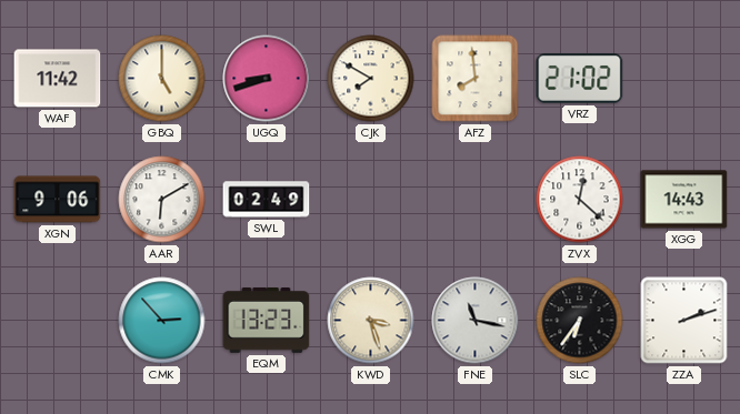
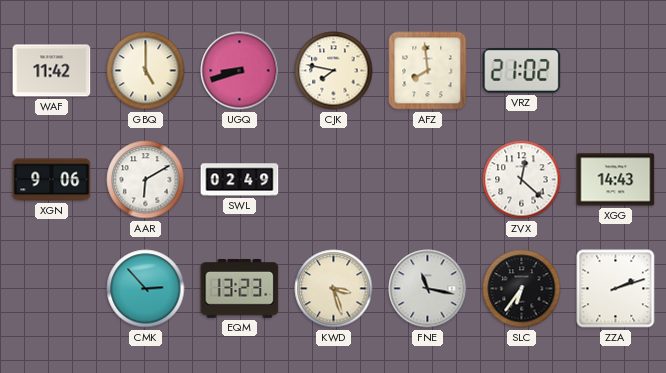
CJK: 7:50 -> 7:47
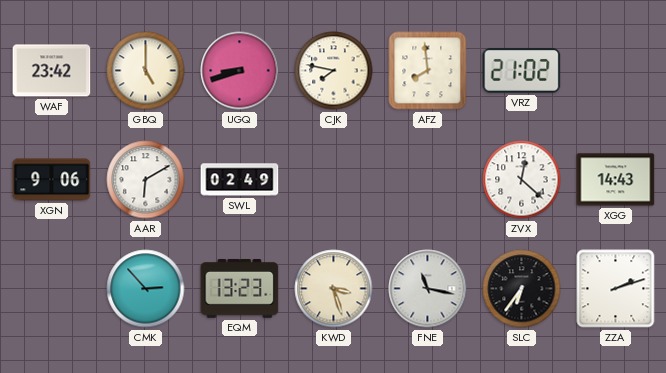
WAF: 11:42 -> 23:42
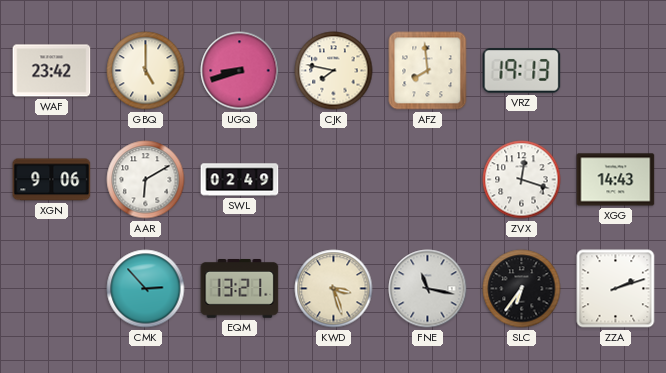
VRZ: 21:02 -> 19:13
ZVX: 12:22 -> 12:18
EQM: 13:23 -> 13:21
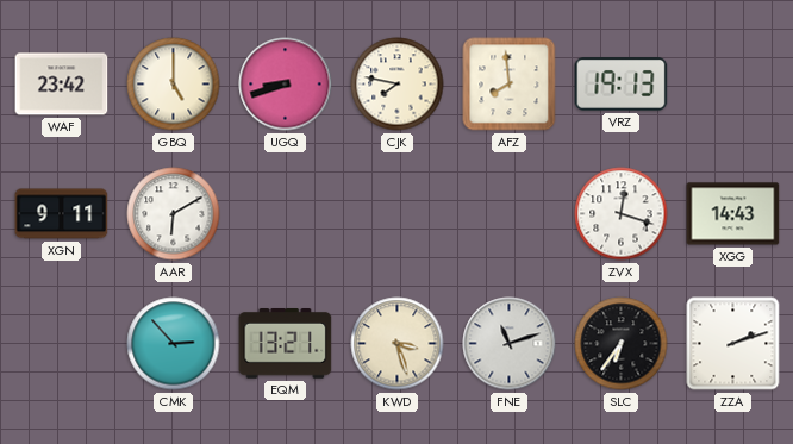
XGN: 9:06 -> 9:11
SWL: 02:49 -> none
FNE: 11:17 -> 11:12
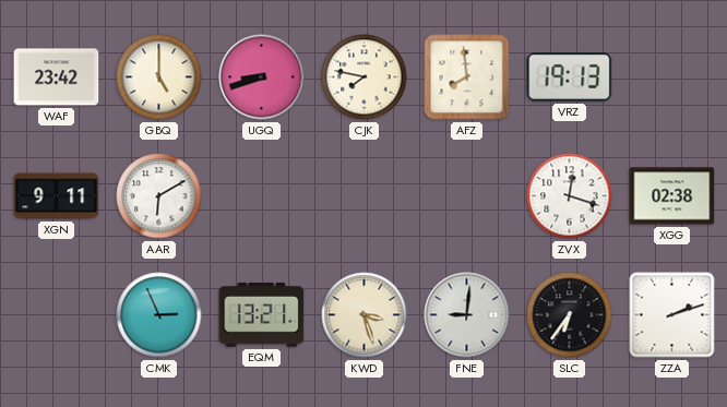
XGG: 14:43 -> 02:38
CMK: 2:53 -> 2:56
FNE: 11:12 -> 9:01
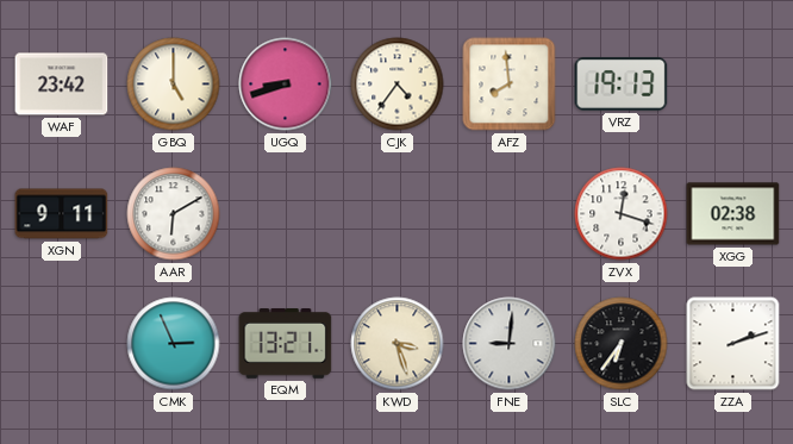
CJK: 7:47 -> 4:36
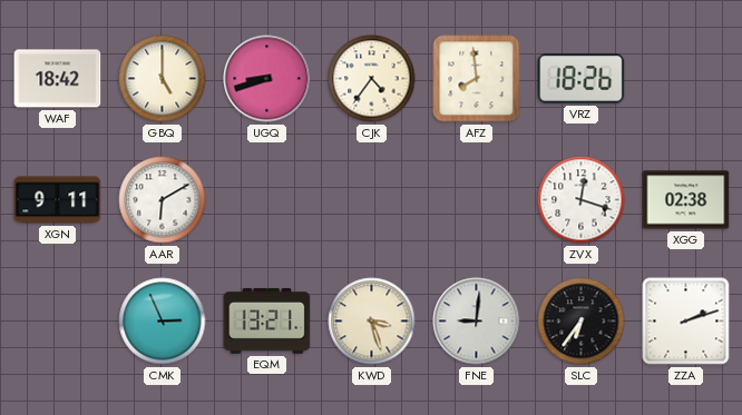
WAF: 23:42 -> 18:42
VRZ: 19:13 -> 18:26
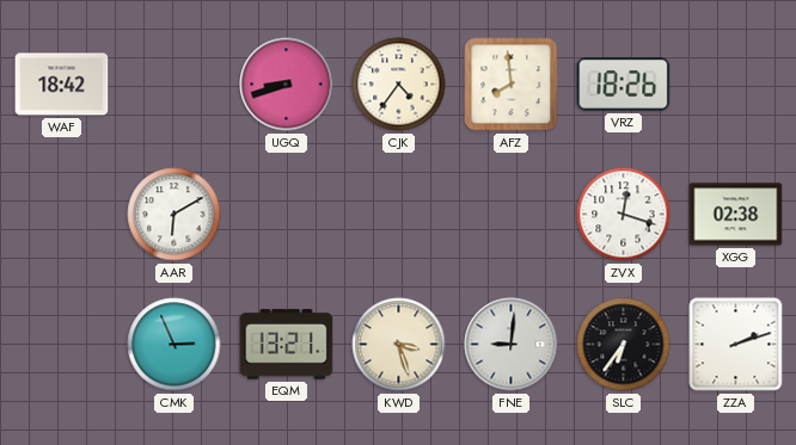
GBQ: 5:00 -> none
XGN: 9:11 -> none
